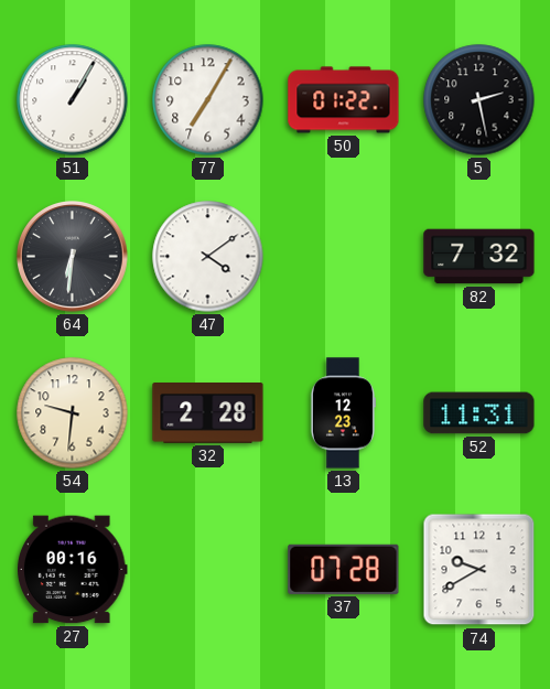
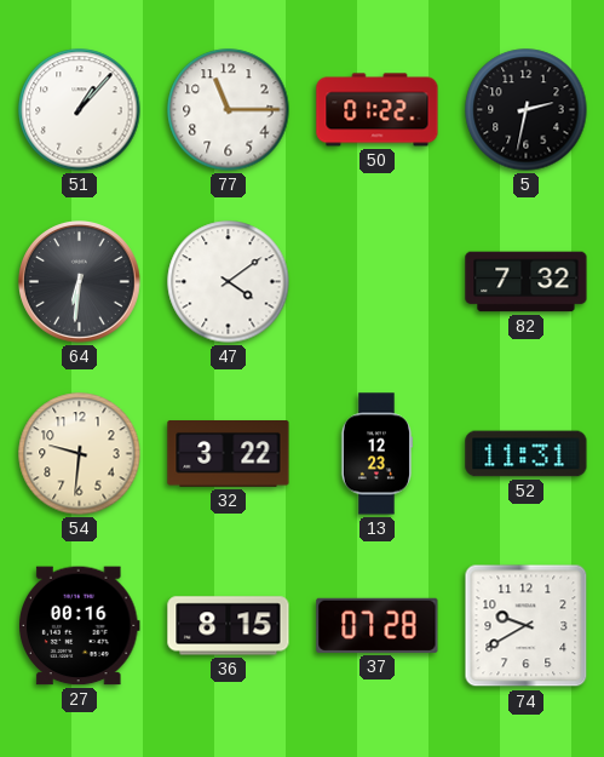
51: 1:05 -> 1:07
77: 7:05 -> 11:15
5: 2:28 -> 2:32
32: 2:28 -> 3:22
36: none -> 8:15
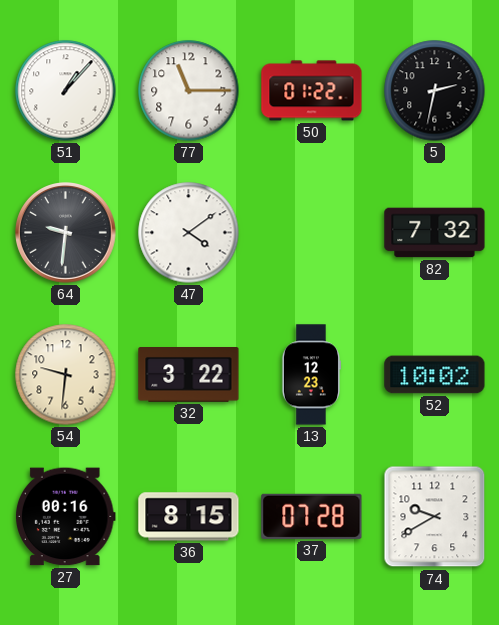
64: 6:31 -> 9:31
52: 11:31 -> 10:02
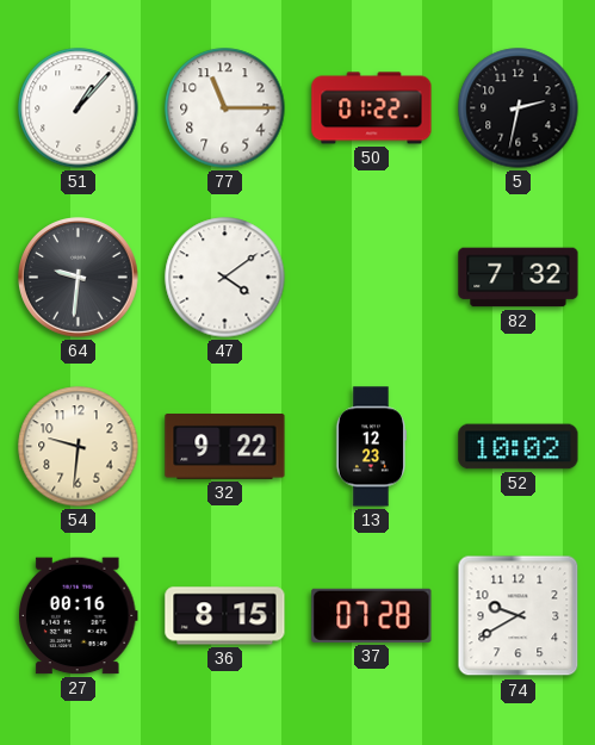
32: 3:22 -> 9:22
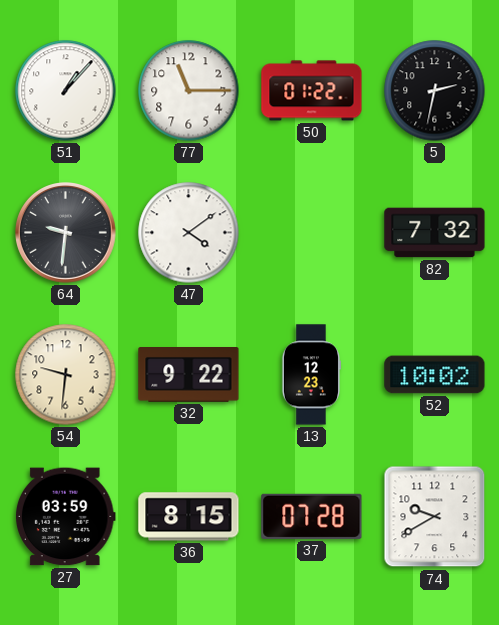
27: 00:16 -> 03:59
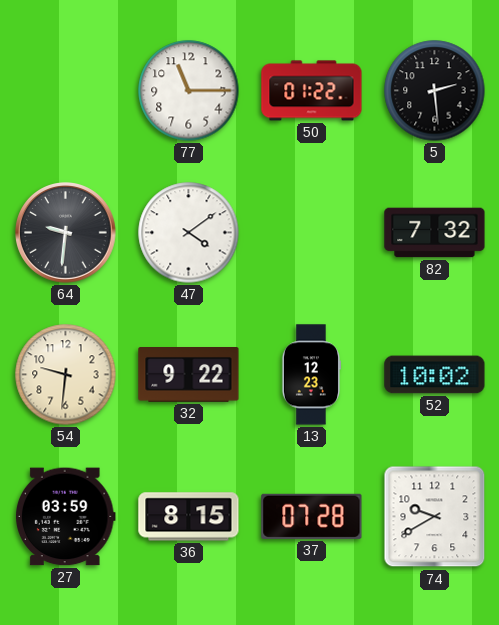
51: 1:07 -> none
5: 2:32 -> 2:29
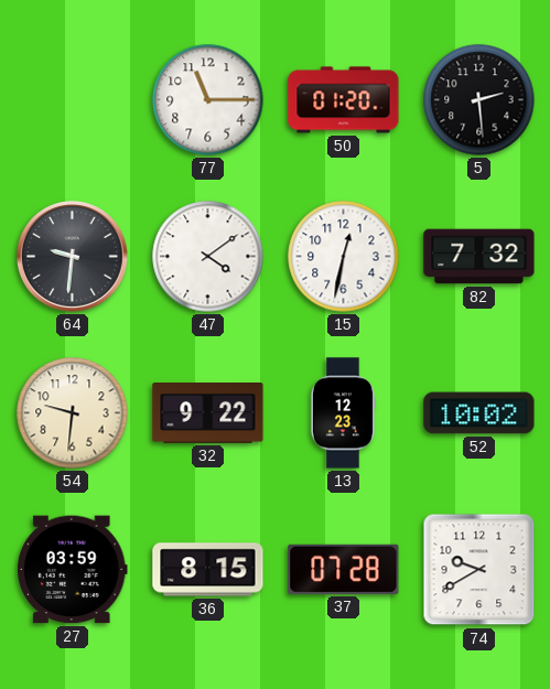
50: 01:22 -> 01:20
15: none -> 12:32
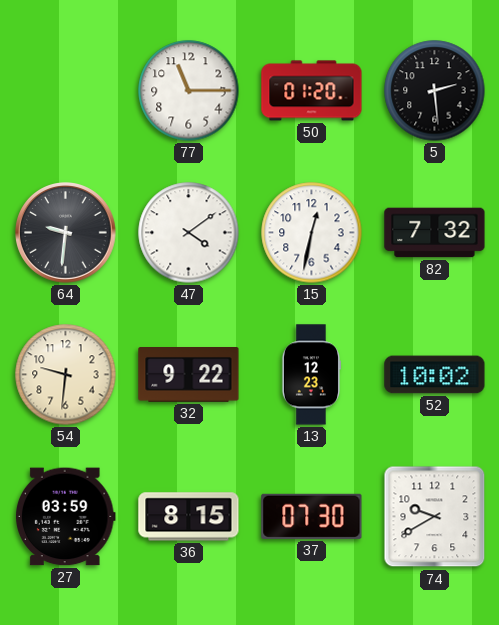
37: 07:28 -> 07:30
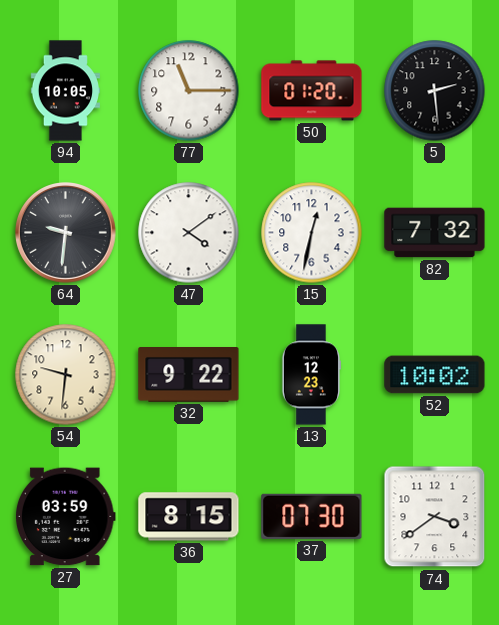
94: none -> 10:05
74: 9:40 -> 3:39
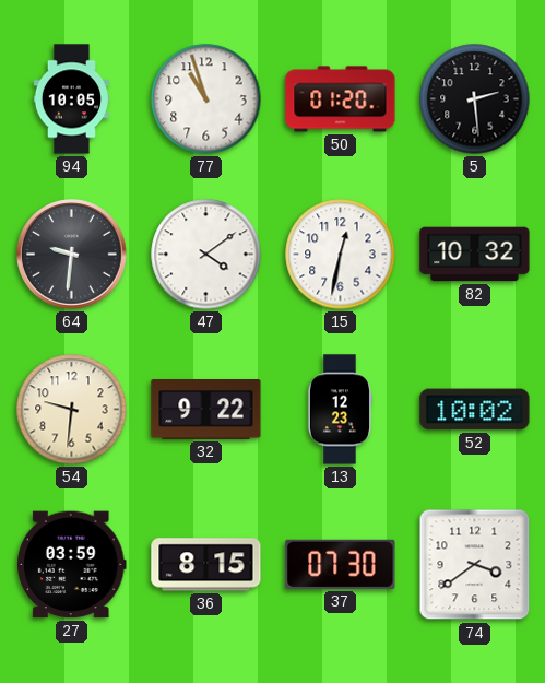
77: 11:15 -> 10:57
82: 7:32 -> 10:32
